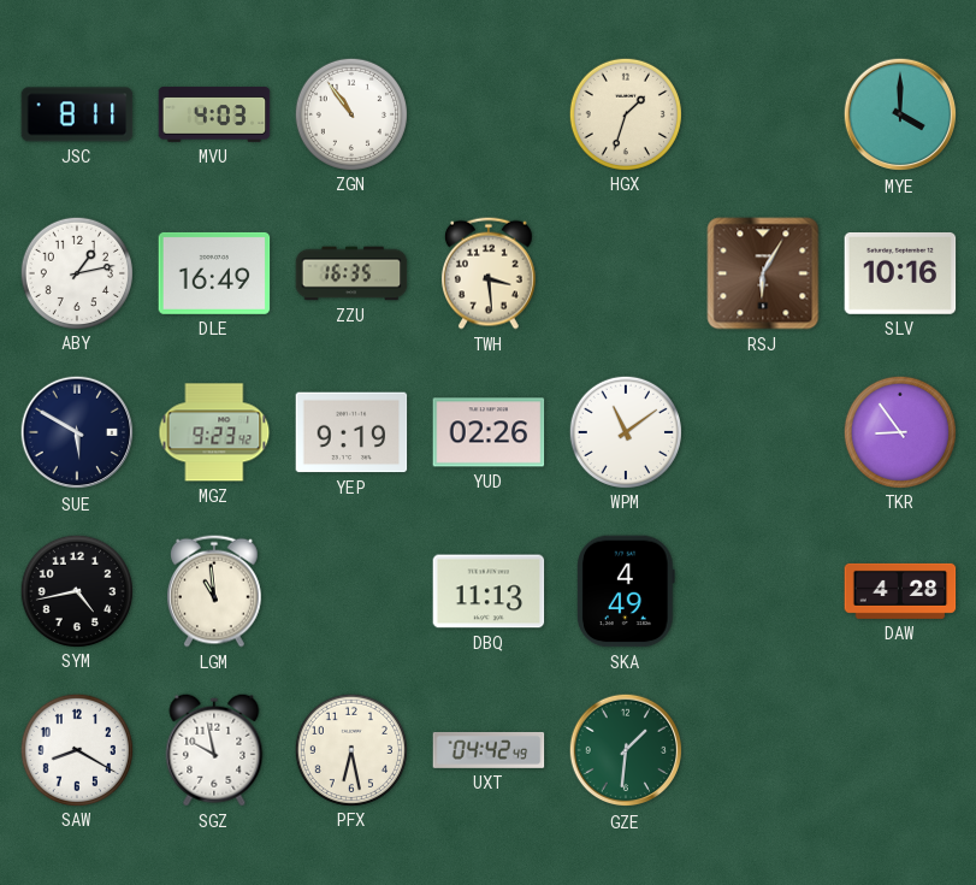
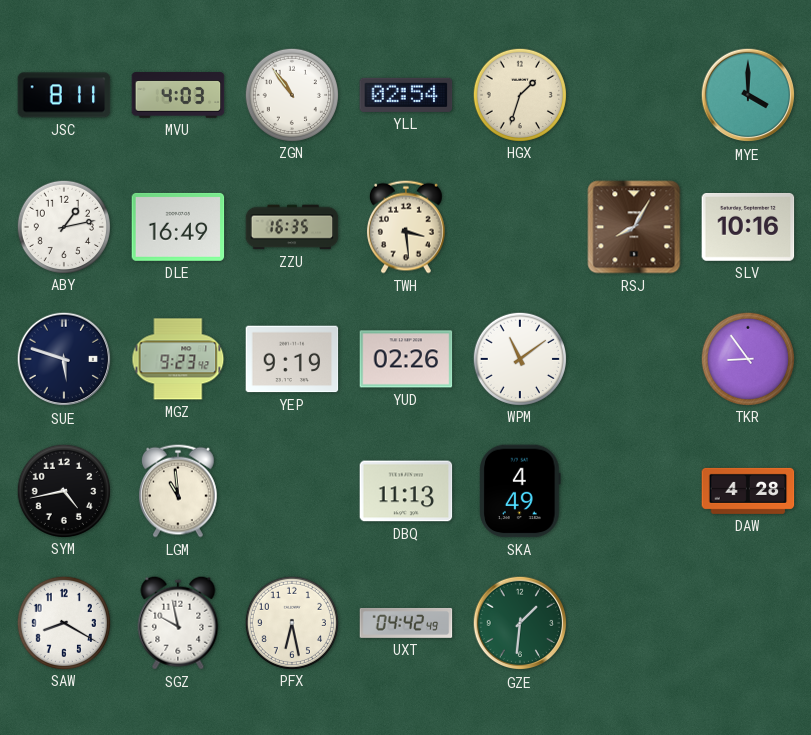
YLL: none -> 02:54
RSJ: 6:05 -> 8:05
SUE: 5:50 -> 5:48
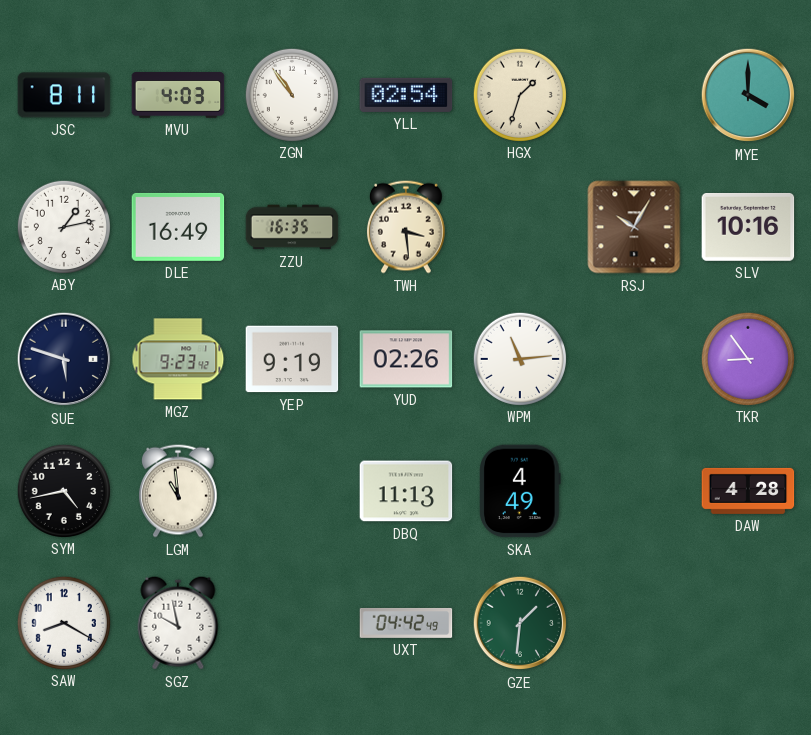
RSJ: 8:05 -> 10:05
WPM: 11:09 -> 11:14
PFX: 6:28 -> none
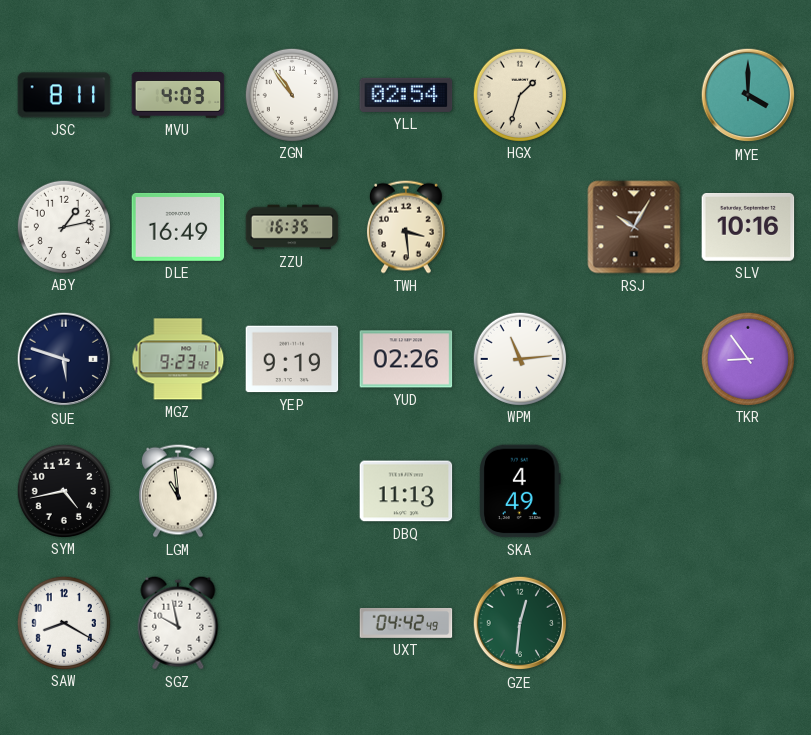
DAW: 4:28 -> none
GZE: 1:31 -> 12:31
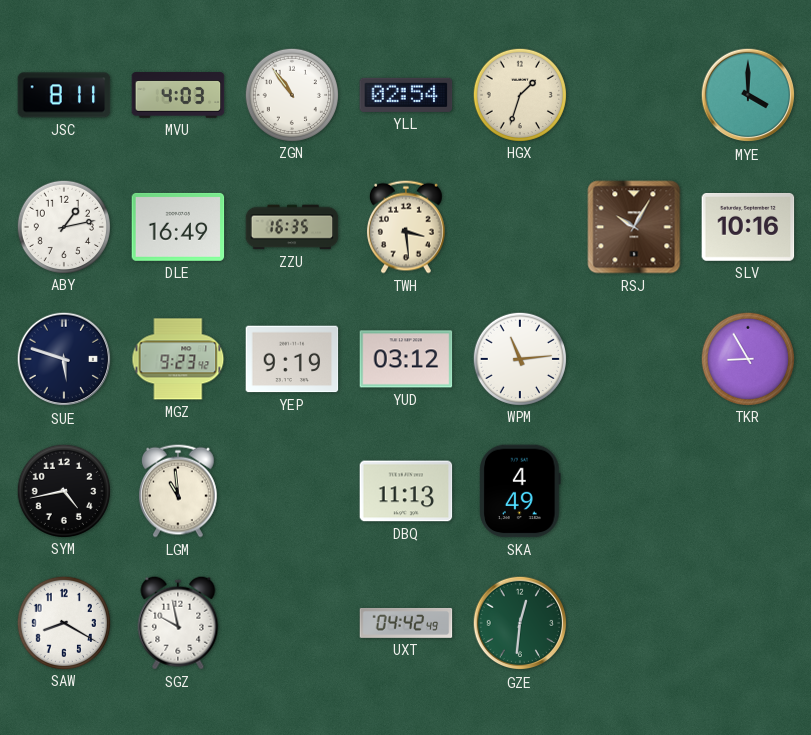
YUD: 02:26 -> 03:12
TKR: 8:54 -> 8:55
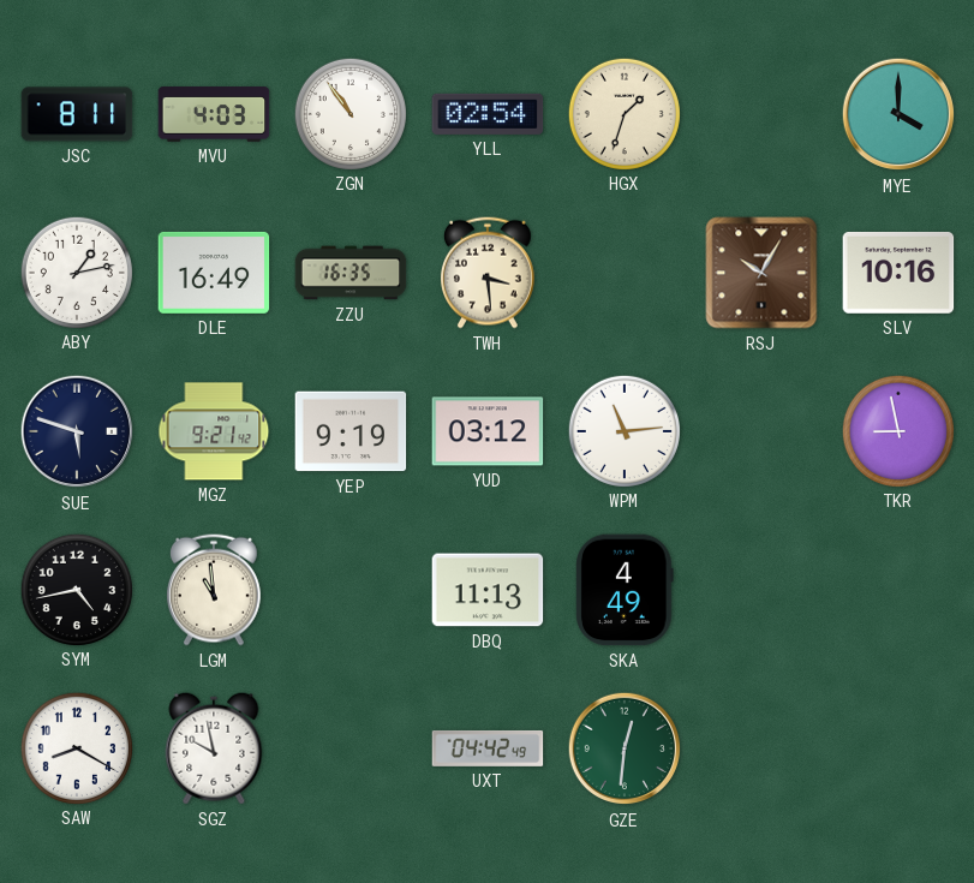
MGZ: 9:23 -> 9:21
TKR: 8:55 -> 8:58
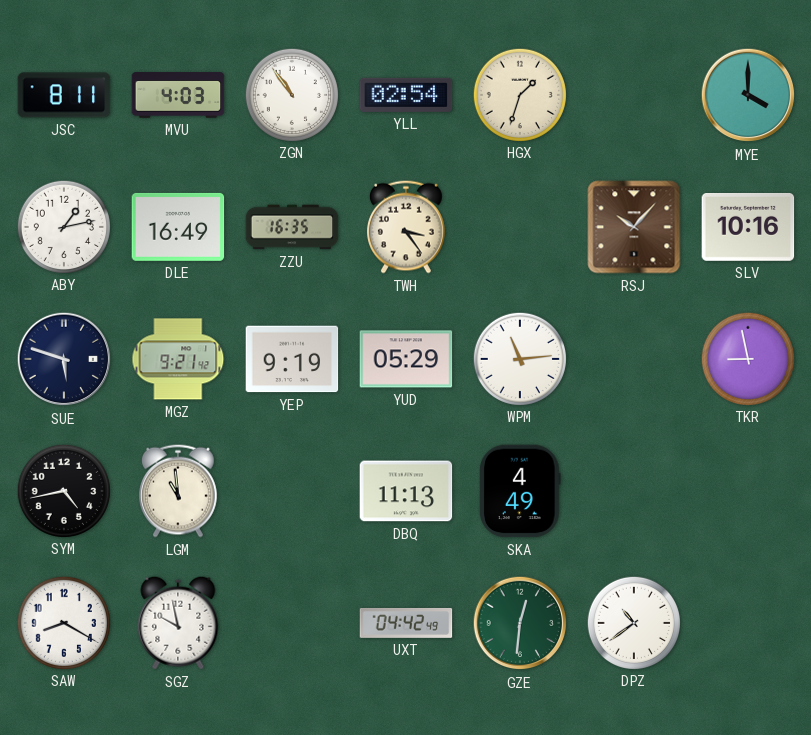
TWH: 3:29 -> 3:24
RSJ: 10:05 -> 10:07
YUD: 03:12 -> 05:29
DPZ: none -> 10:39
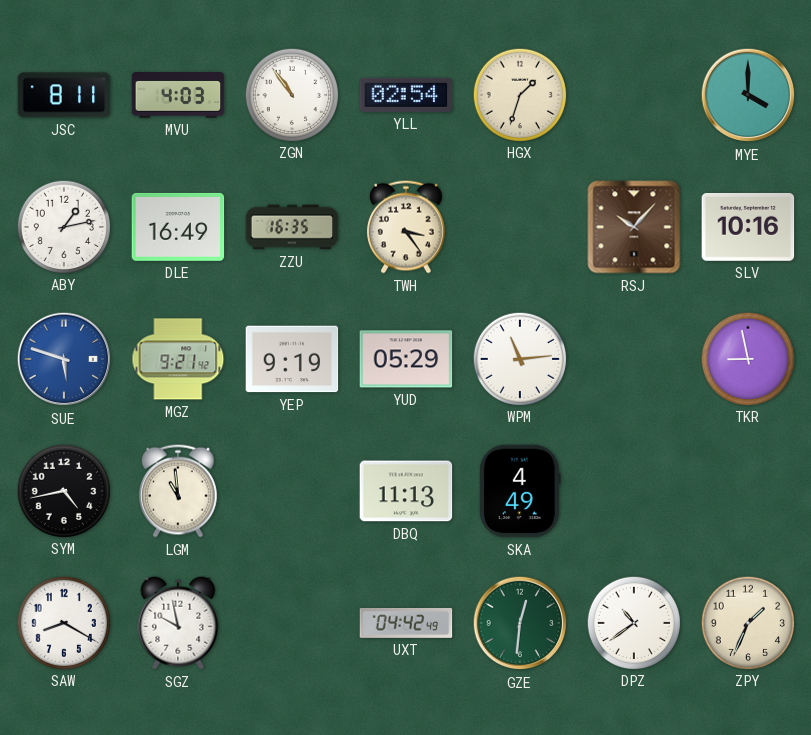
SUE dial: navy -> blue
ZPY: none -> 1:34
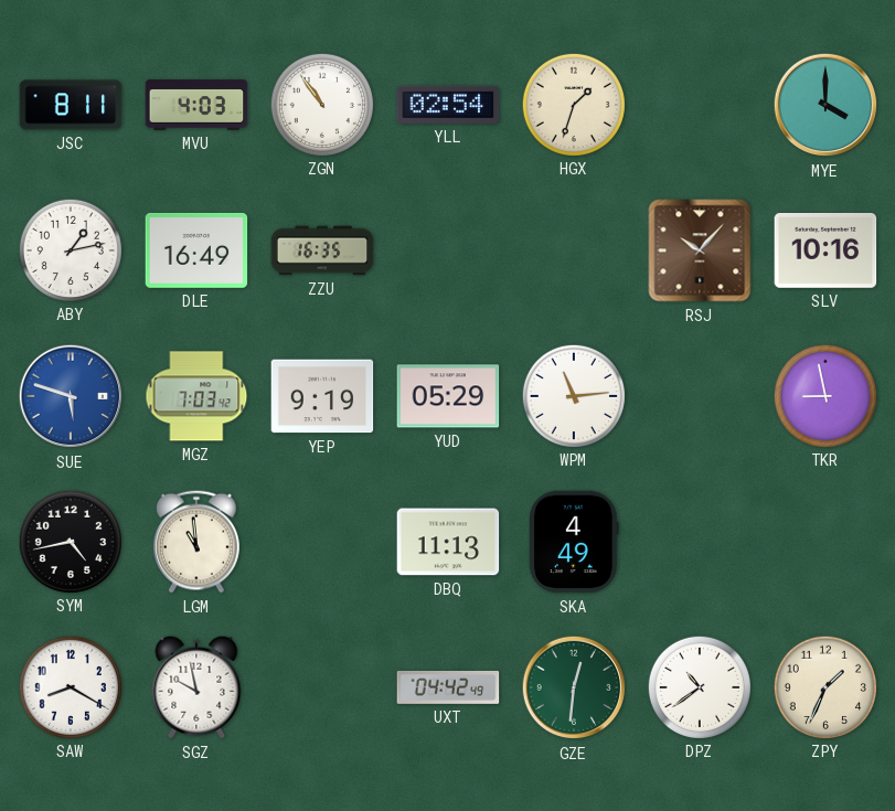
TWH: 3:24 -> none
MGZ: 9:21 -> 7:03
